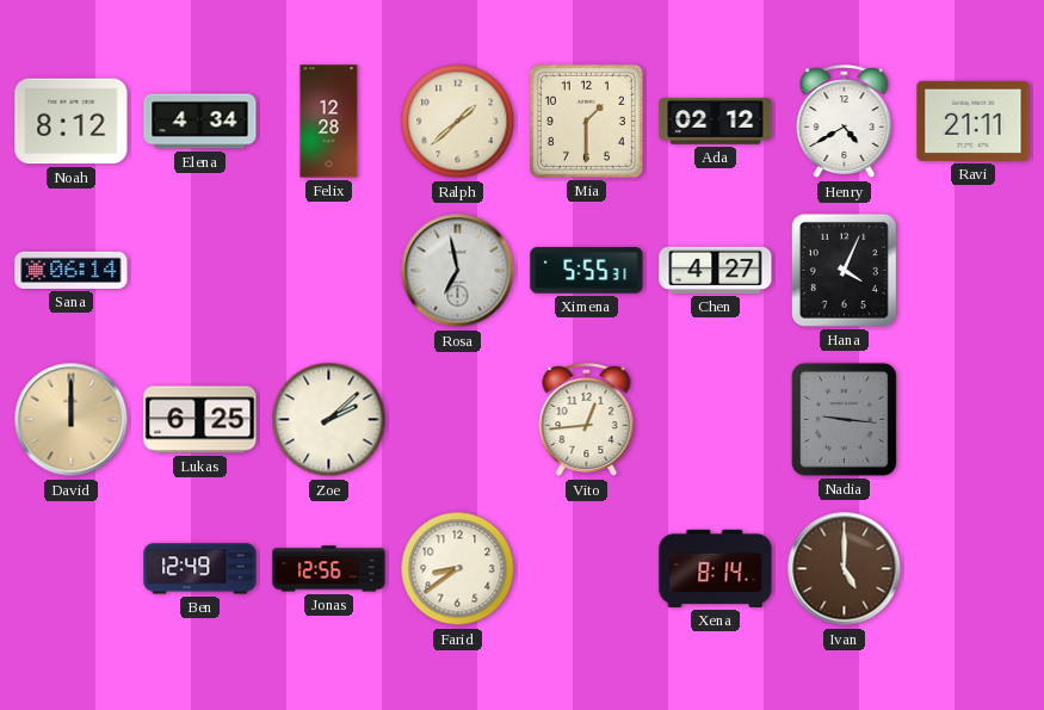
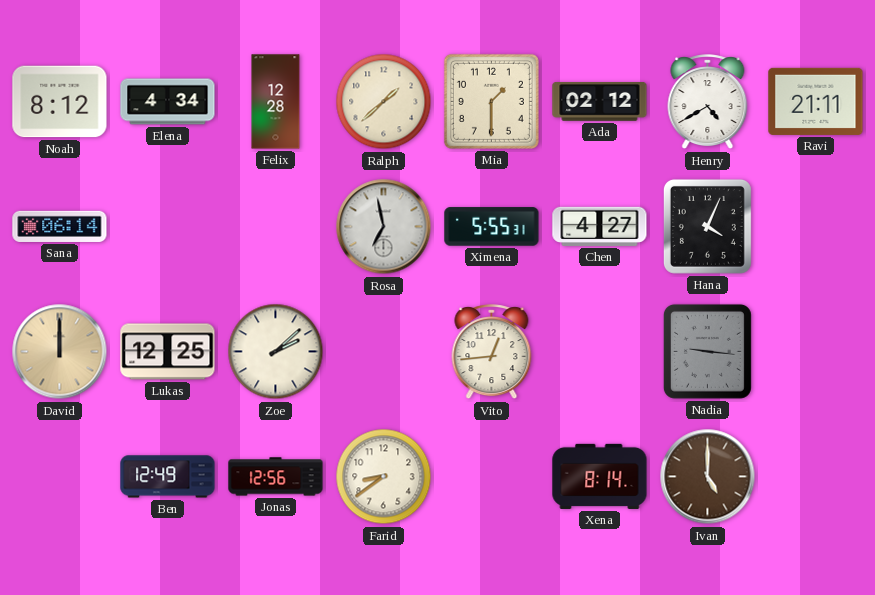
Lukas: 6:25 -> 12:25
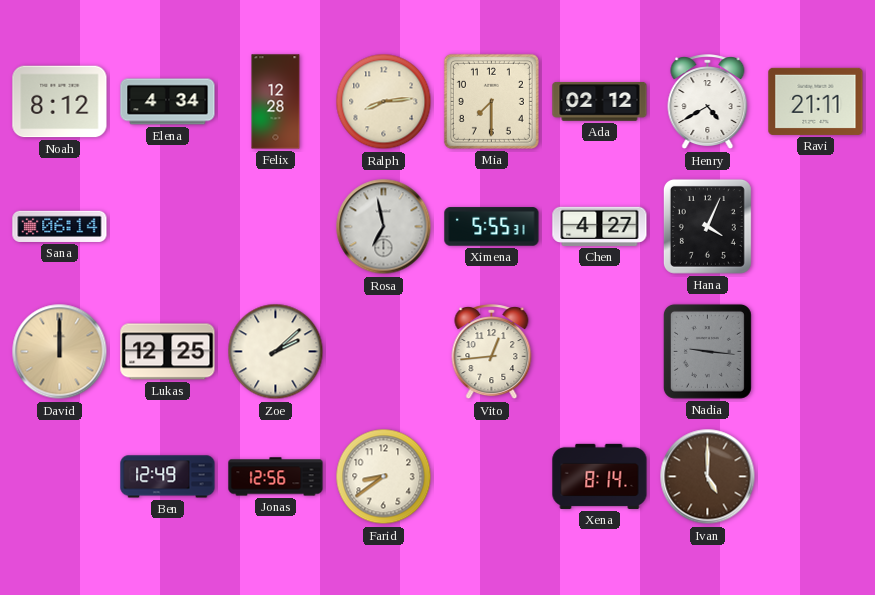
Ralph: 1:38 -> 8:14
Mia: 1:30 -> 7:30
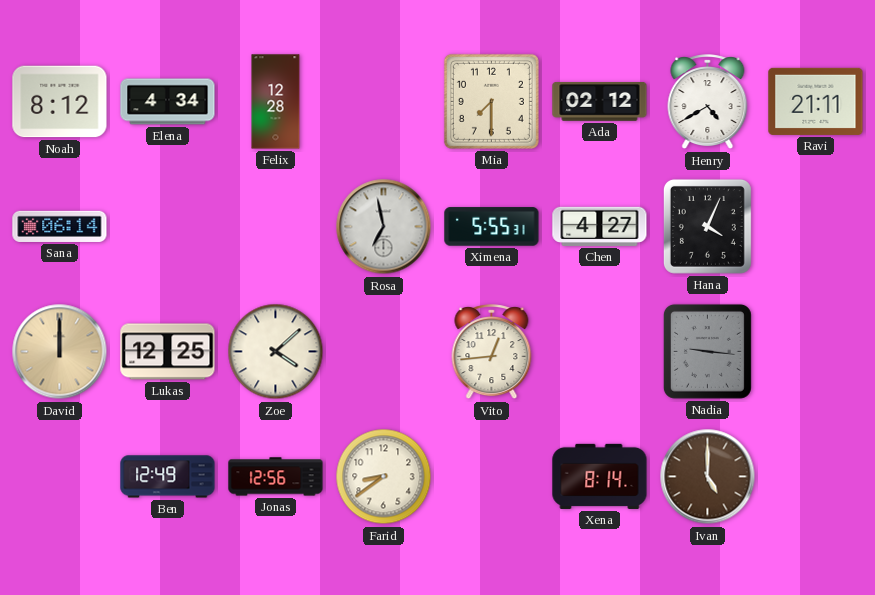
Ralph: 8:14 -> none
Zoe: 2:08 -> 4:08
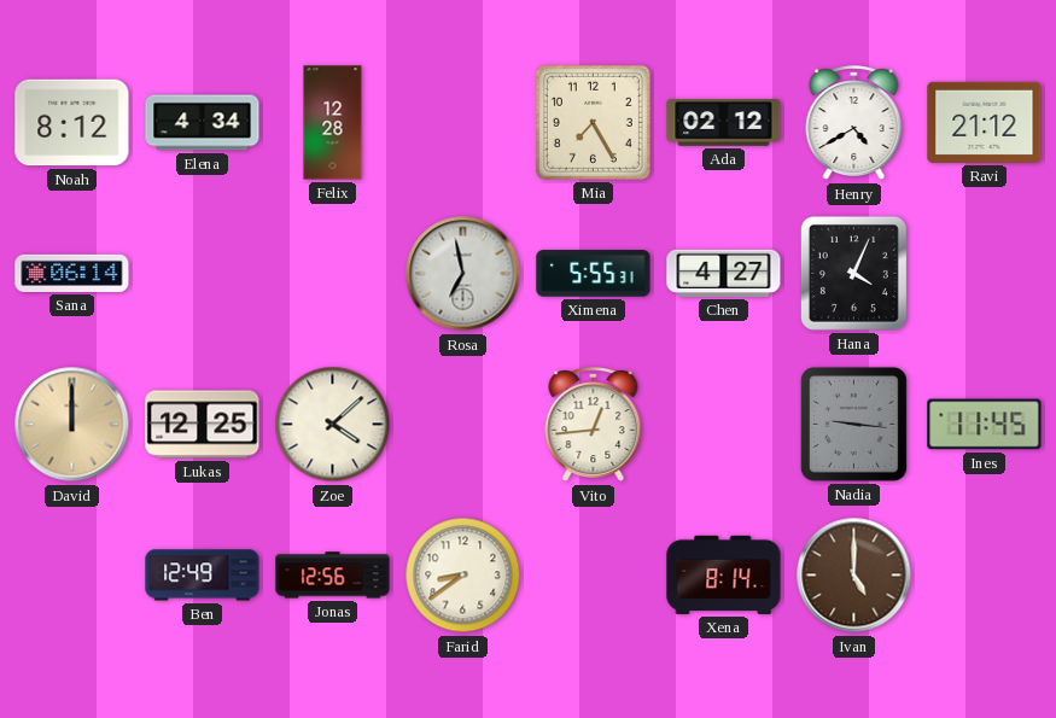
Mia: 7:30 -> 7:25
Ravi: 21:11 -> 21:12
Ines: none -> 11:45
